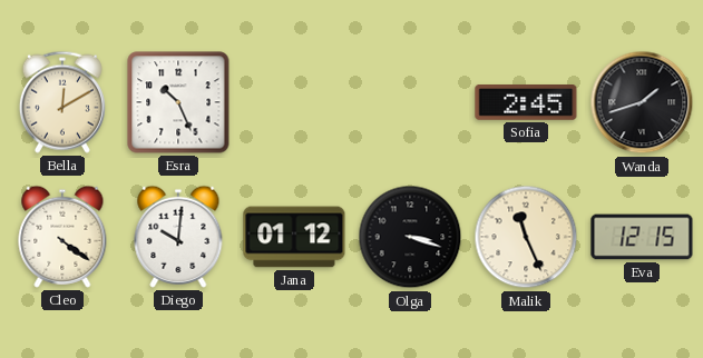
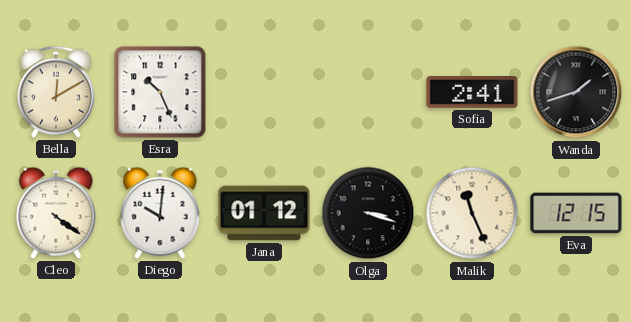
Sofia: 2:45 -> 2:41
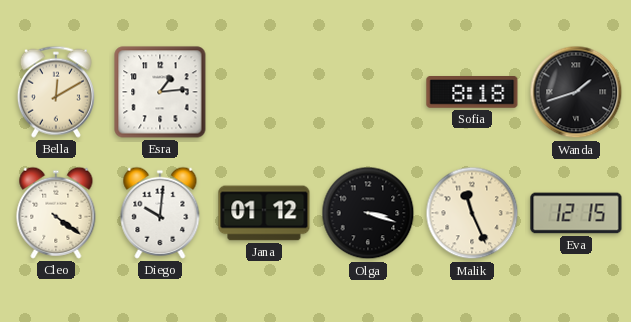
Esra: 10:26 -> 1:14
Sofia: 2:41 -> 8:18
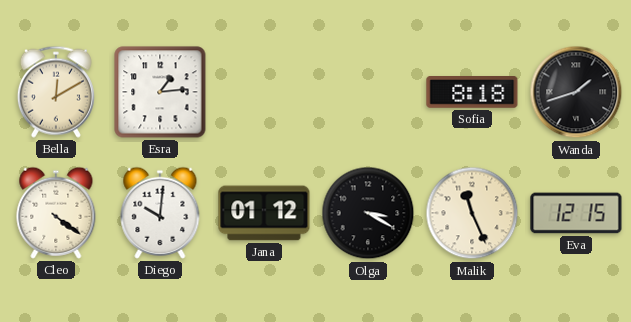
Olga: 3:18 -> 3:20
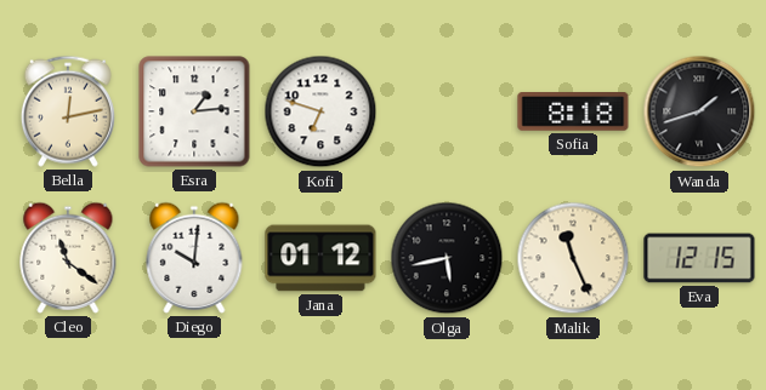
Bella: 12:10 -> 12:13
Kofi: none -> 6:48
Cleo: 4:21 -> 11:21
Olga: 3:20 -> 5:43
